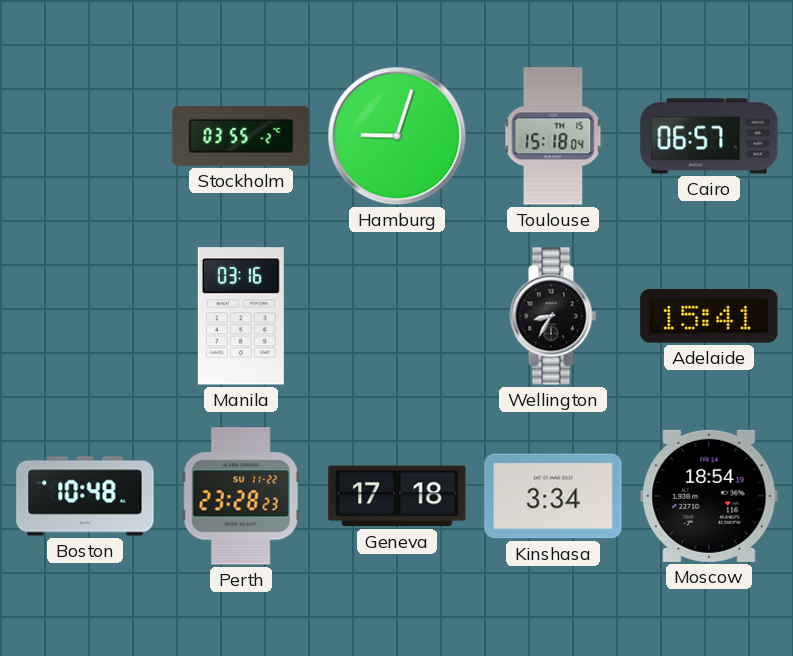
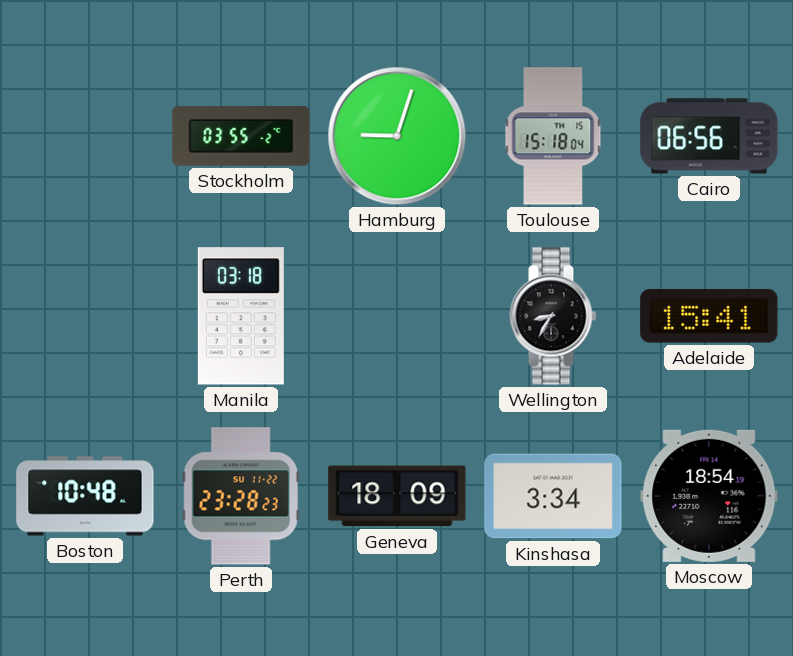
Cairo: 06:57 -> 06:56
Manila: 03:16 -> 03:18
Geneva: 17:18 -> 18:09
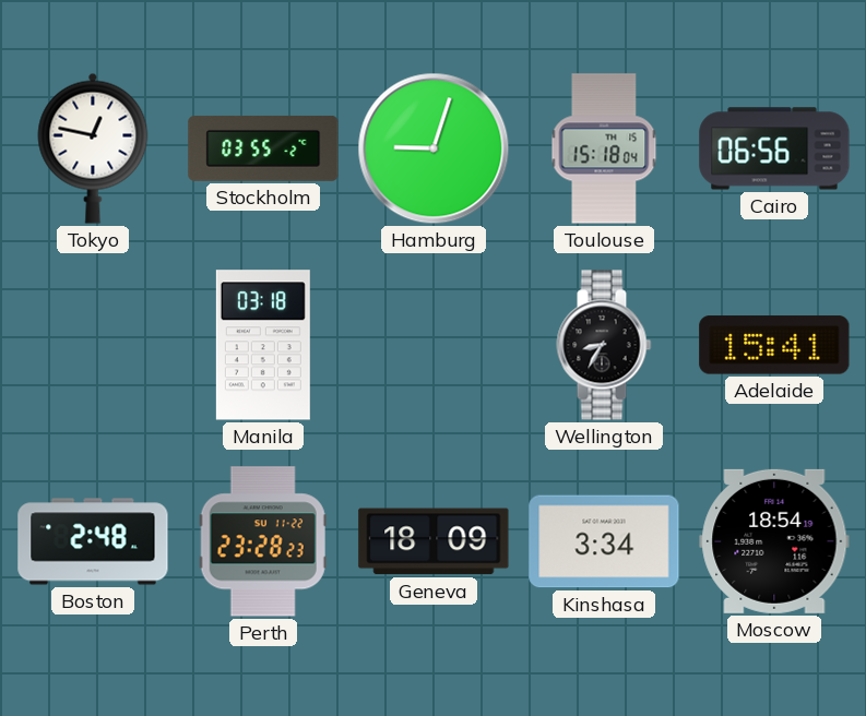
Tokyo: none -> 12:47
Boston: 10:48 -> 2:48
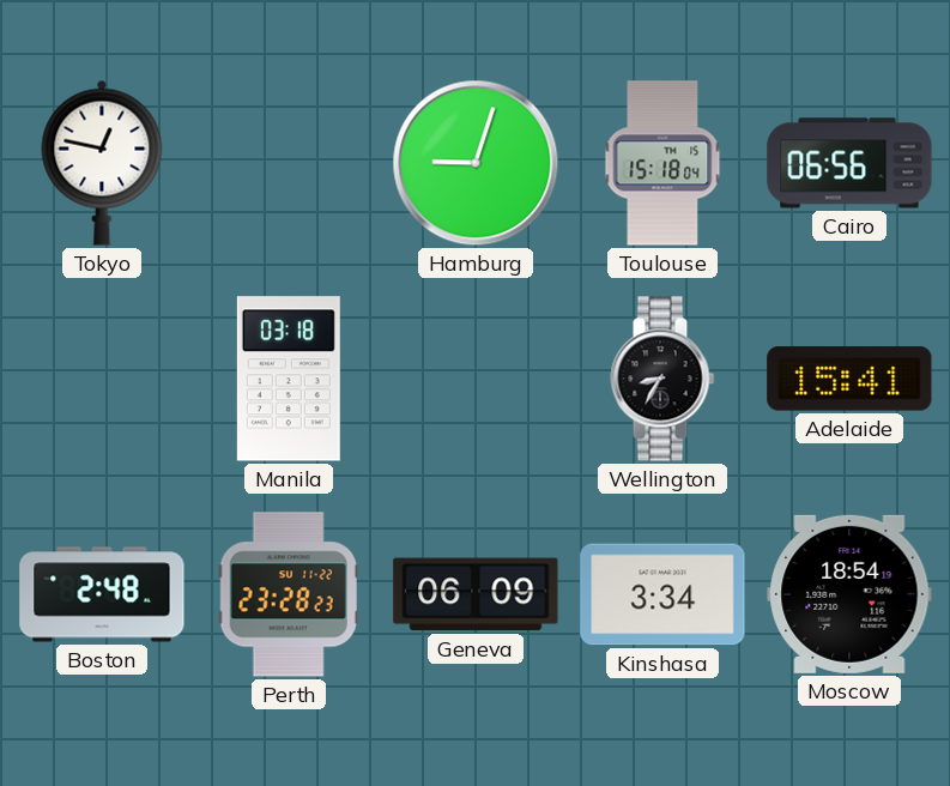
Stockholm: 03:55 -> none
Geneva: 18:09 -> 06:09
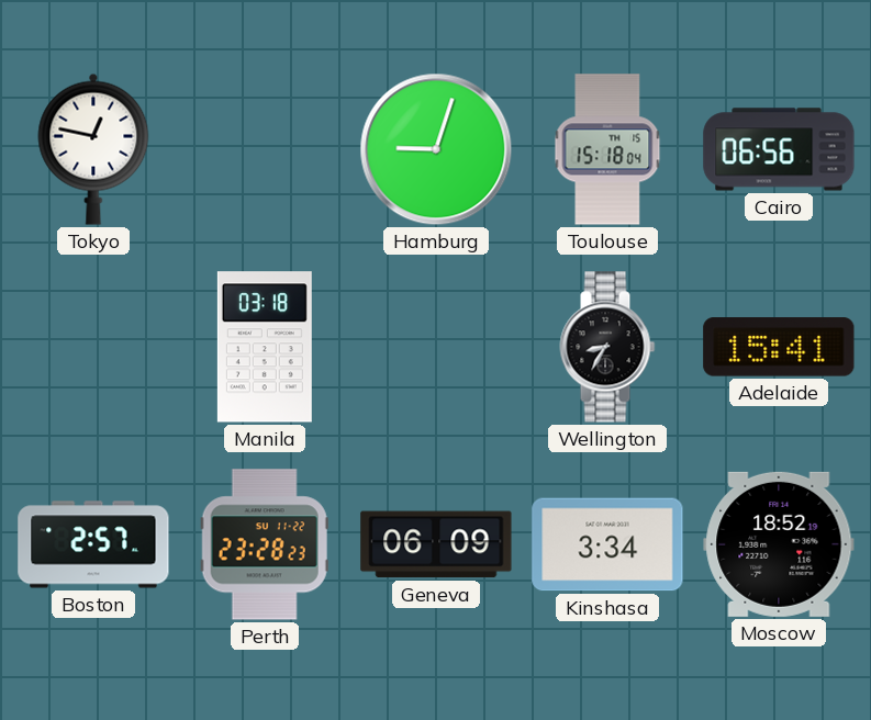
Boston: 2:48 -> 2:57
Moscow: 18:54 -> 18:52
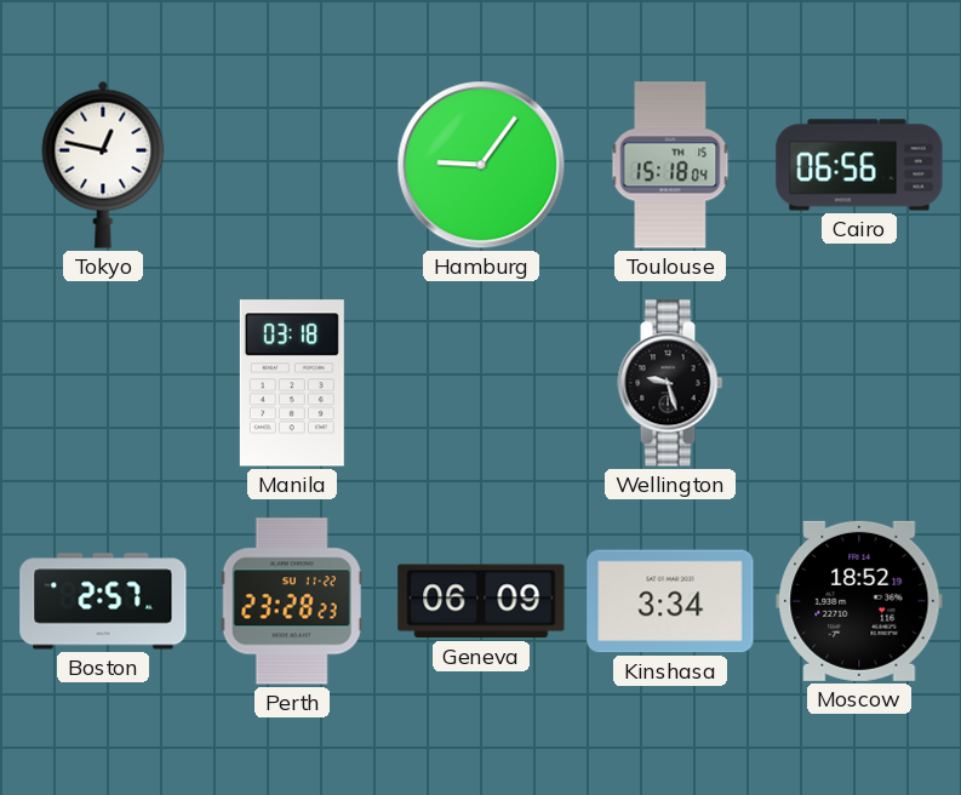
Hamburg: 9:03 -> 9:06
Wellington: 8:35 -> 9:27
Adelaide: 15:41 -> none
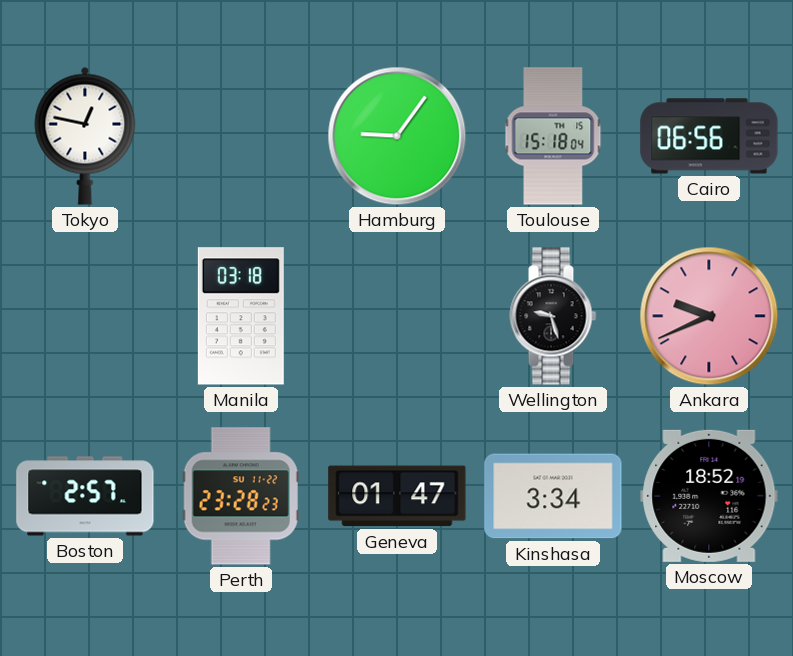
Ankara: none -> 9:41
Geneva: 06:09 -> 01:47
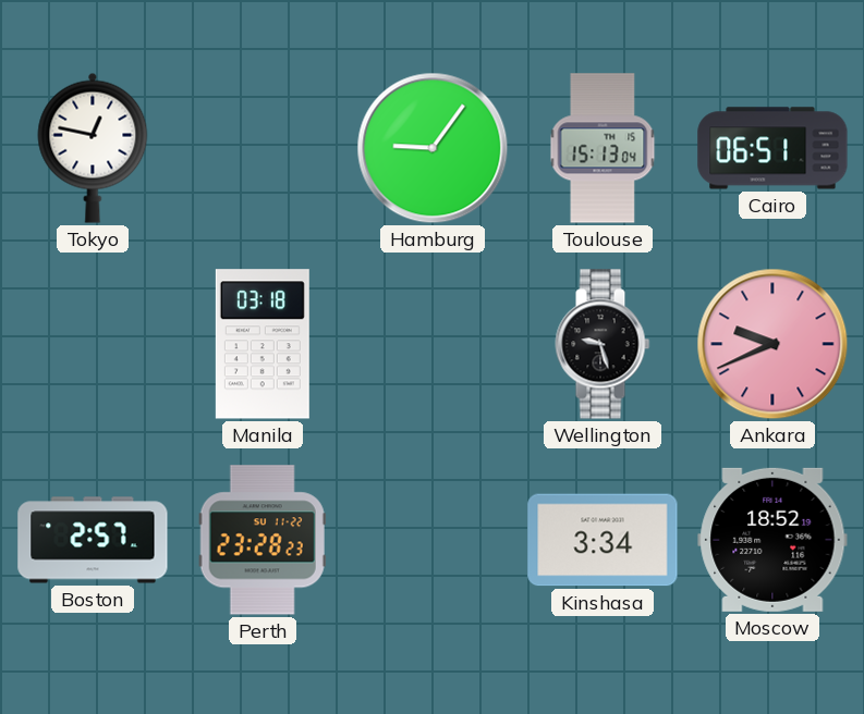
Toulouse: 15:18 -> 15:13
Cairo: 06:56 -> 06:51
Geneva: 01:47 -> none
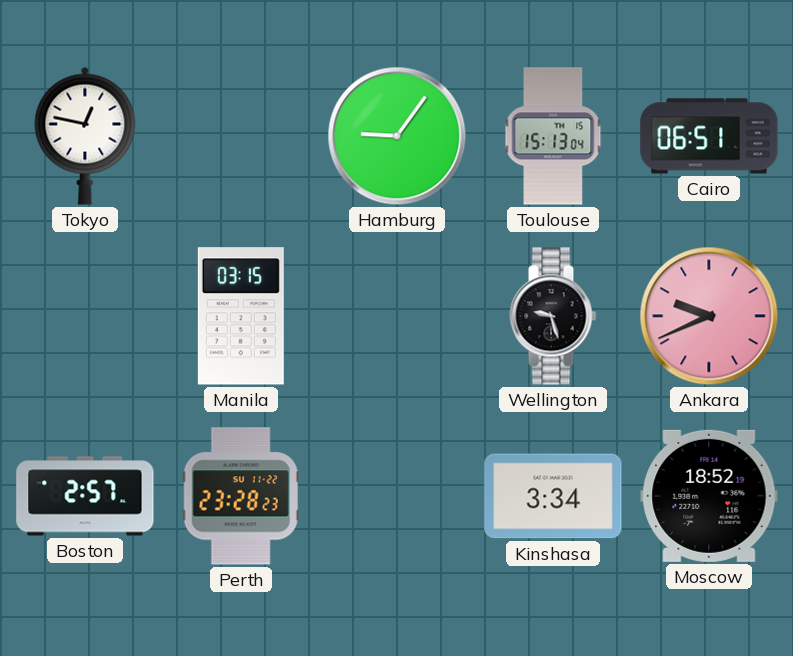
Manila: 03:18 -> 03:15
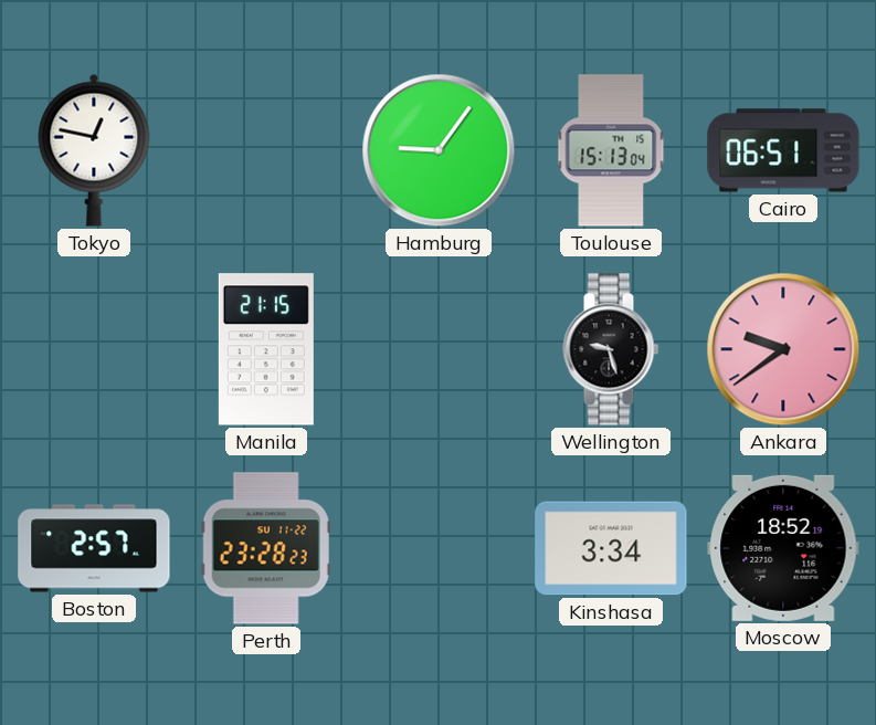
Manila: 03:15 -> 21:15
Ankara: 9:41 -> 9:39
